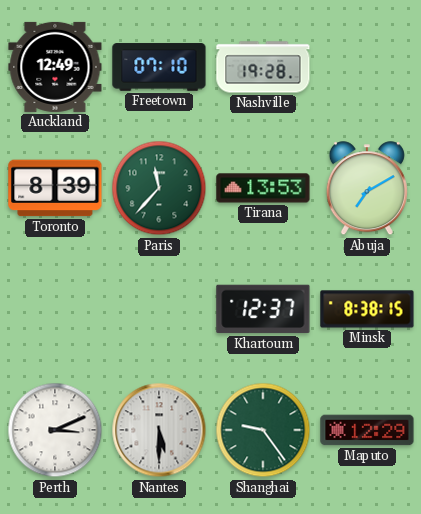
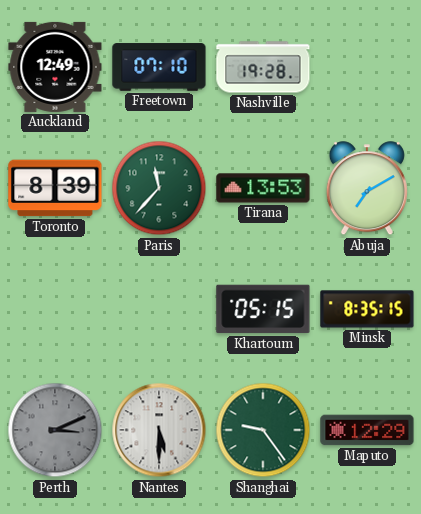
Khartoum: 12:37 -> 05:15
Minsk: 8:38 -> 8:35
Perth dial: white -> grey
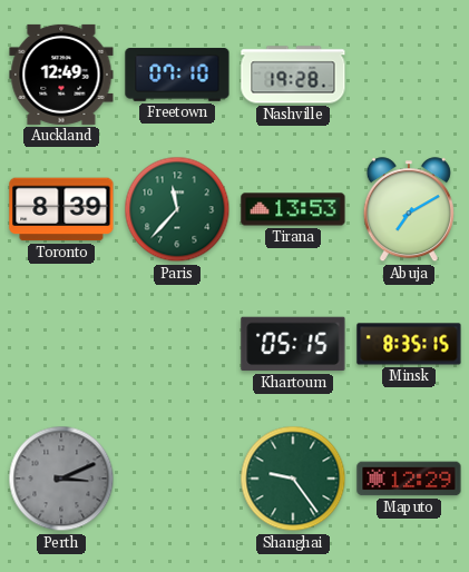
Nantes: 5:30 -> none
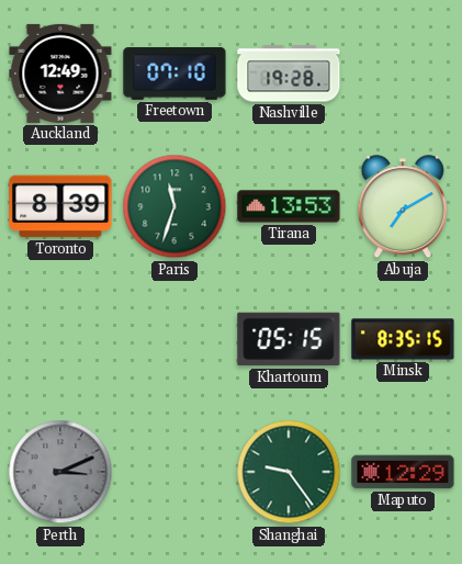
Paris: 11:37 -> 11:33
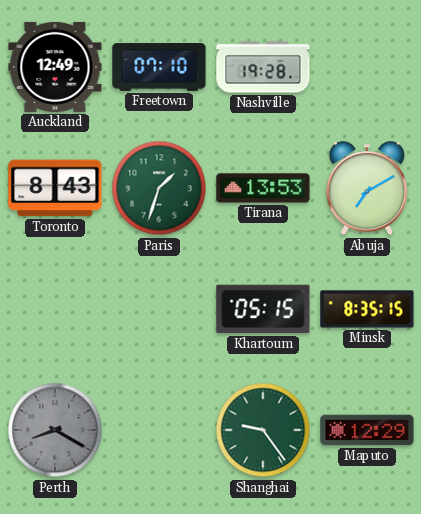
Toronto: 8:39 -> 8:43
Paris: 11:33 -> 1:33
Perth: 3:11 -> 8:20
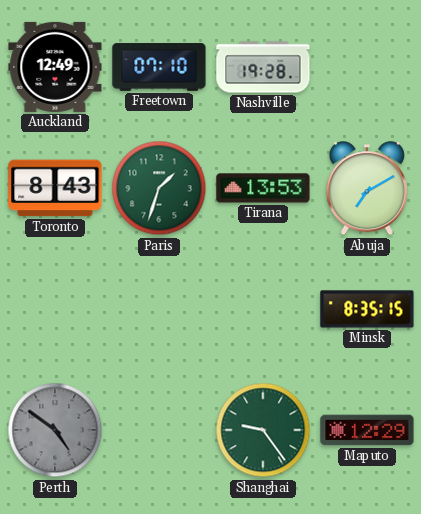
Khartoum: 05:15 -> none
Perth: 8:20 -> 4:51
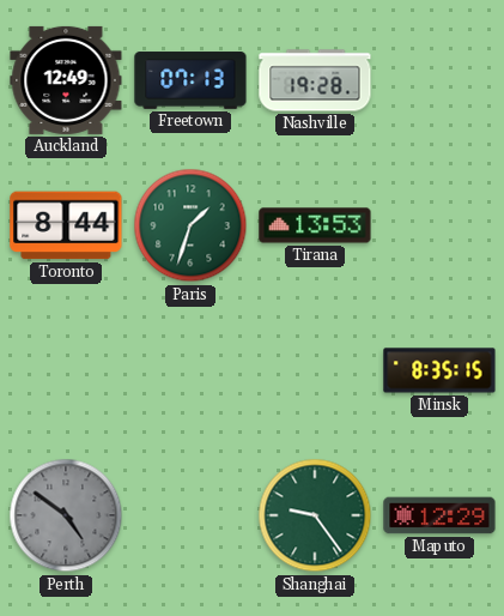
Freetown: 07:10 -> 07:13
Toronto: 8:43 -> 8:44
Abuja: 7:10 -> none
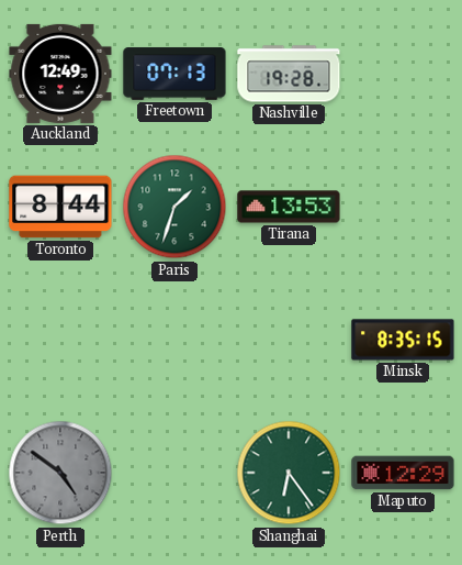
Shanghai: 9:24 -> 6:24
